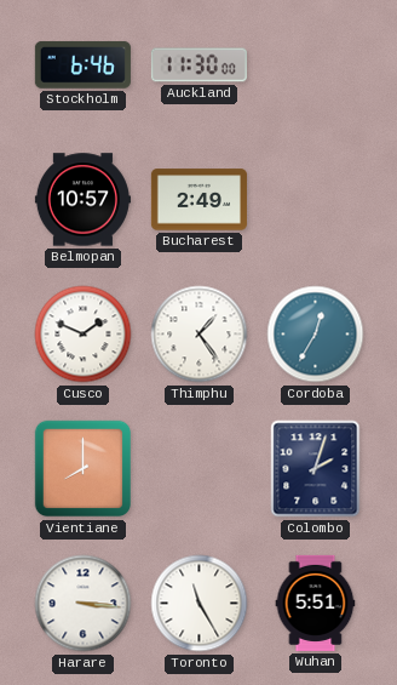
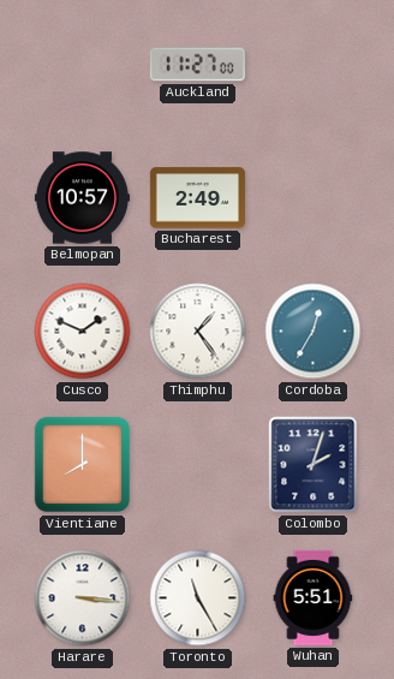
Stockholm: 6:46 -> none
Auckland: 11:30 -> 11:27
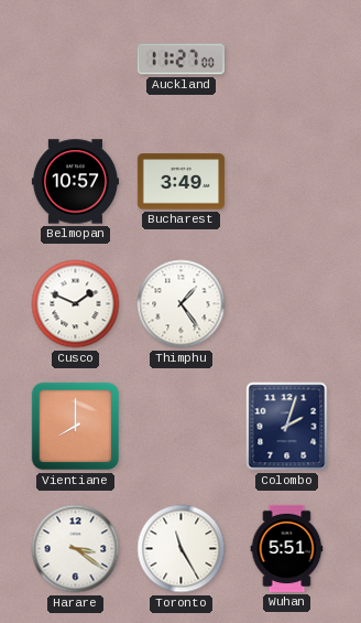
Bucharest: 2:49 -> 3:49
Cordoba: 12:35 -> none
Harare: 3:16 -> 3:21
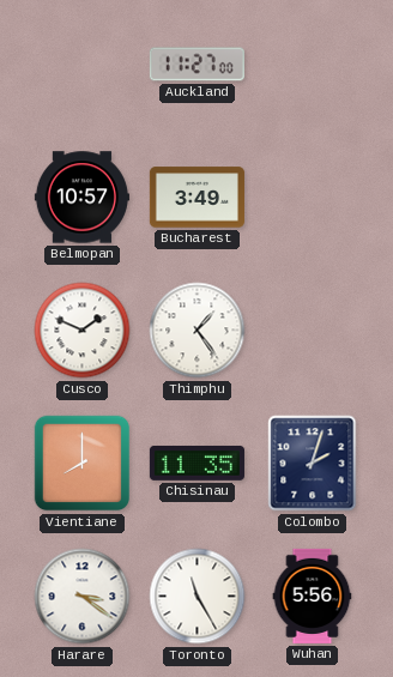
Chisinau: none -> 11:35
Wuhan: 5:51 -> 5:56
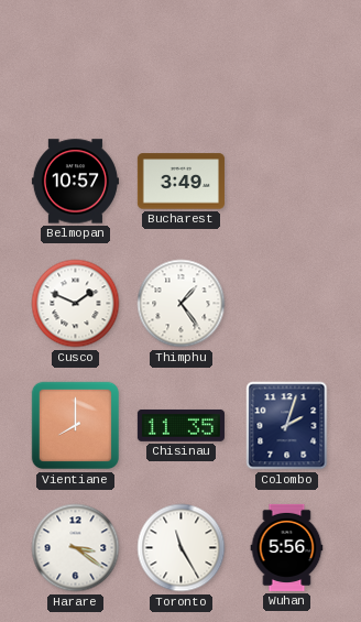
Auckland: 11:27 -> none
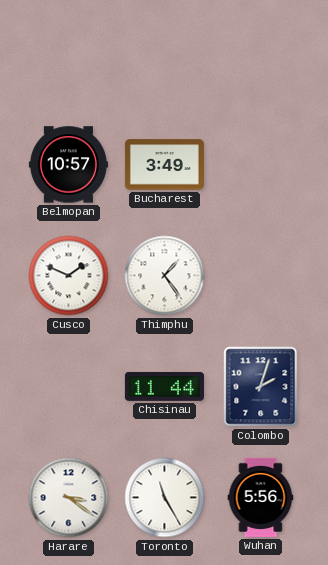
Vientiane: 8:00 -> none
Chisinau: 11:35 -> 11:44
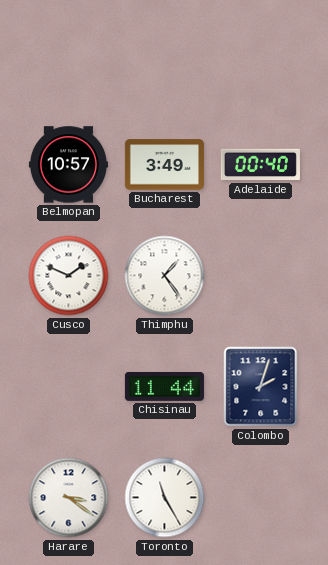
Adelaide: none -> 00:40
Wuhan: 5:56 -> none
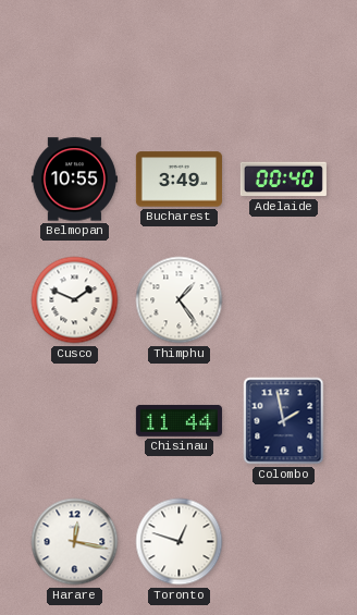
Belmopan: 10:57 -> 10:55
Colombo: 2:03 -> 1:58
Harare: 3:21 -> 12:17
Toronto: 11:25 -> 12:48
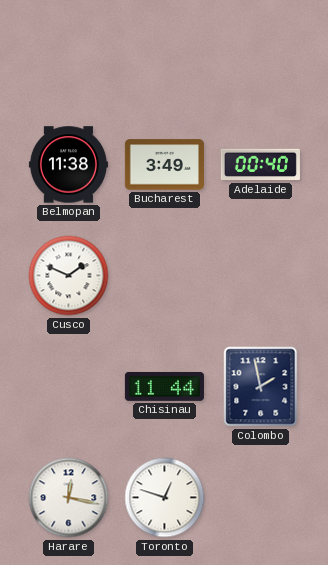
Belmopan: 10:55 -> 11:38
Thimphu: 1:24 -> none
